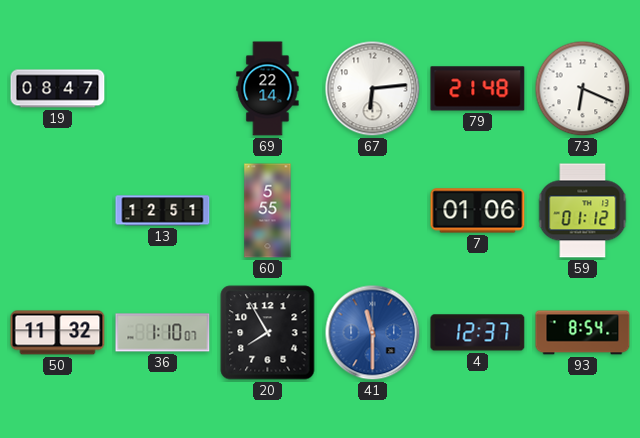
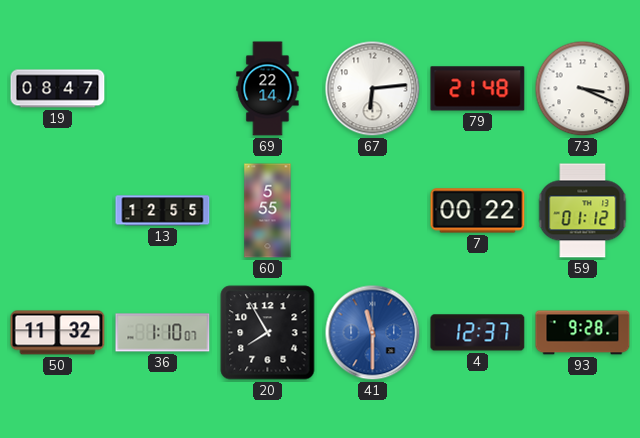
73: 6:19 -> 3:19
13: 12:51 -> 12:55
7: 01:06 -> 00:22
93: 8:54 -> 9:28
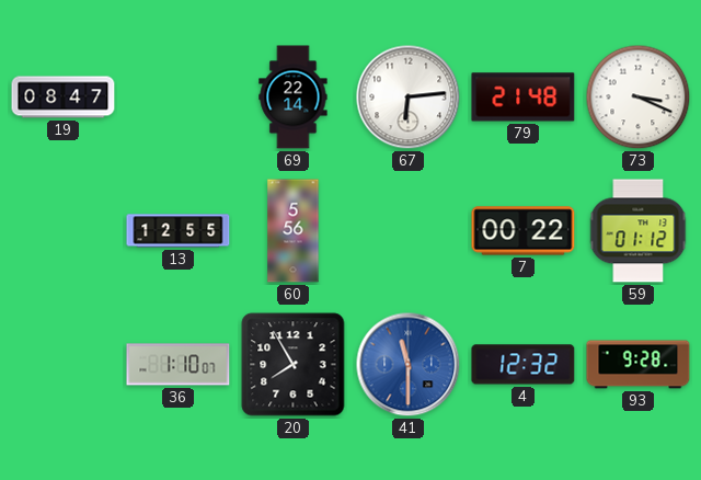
60: 5:55 -> 5:56
50: 11:32 -> none
4: 12:37 -> 12:32
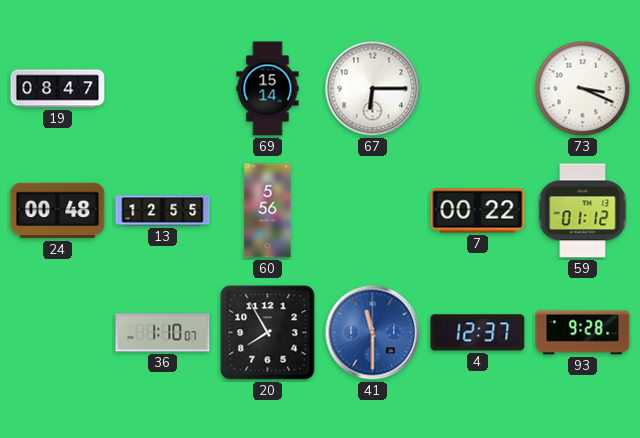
69: 22:14 -> 15:14
67: 6:14 -> 6:15
79: 21:48 -> none
24: none -> 00:48
4: 12:32 -> 12:37
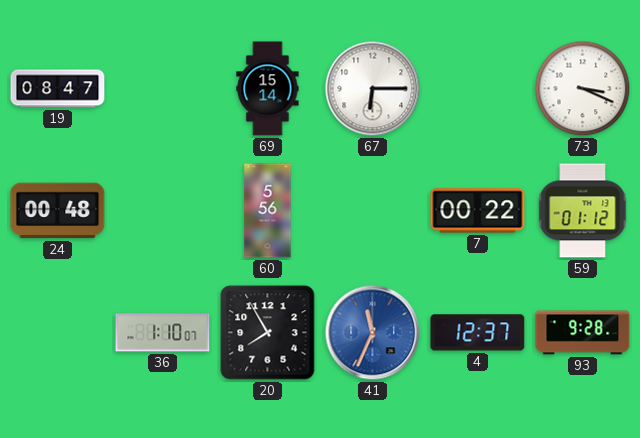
13: 12:55 -> none
41: 11:30 -> 11:34
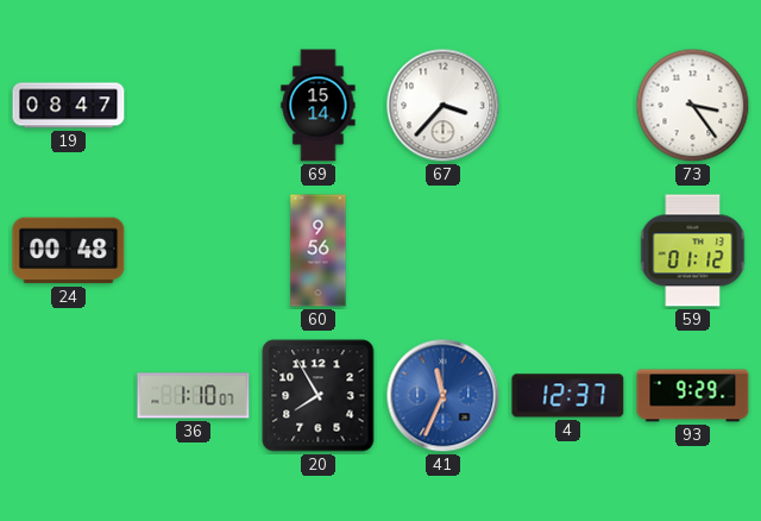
67: 6:15 -> 3:37
73: 3:19 -> 3:24
60: 5:56 -> 9:56
7: 00:22 -> none
93: 9:28 -> 9:29
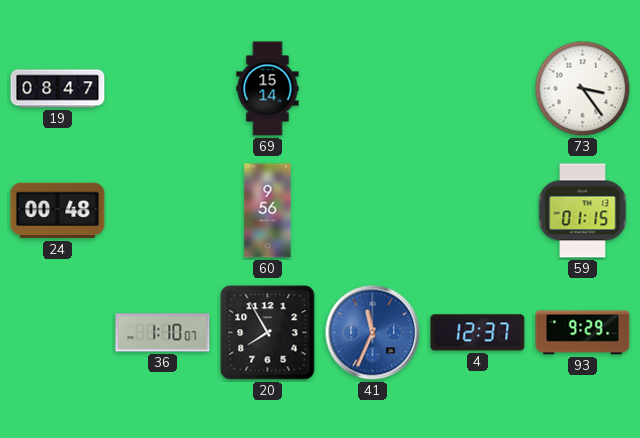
67: 3:37 -> none
59: 01:12 -> 01:15
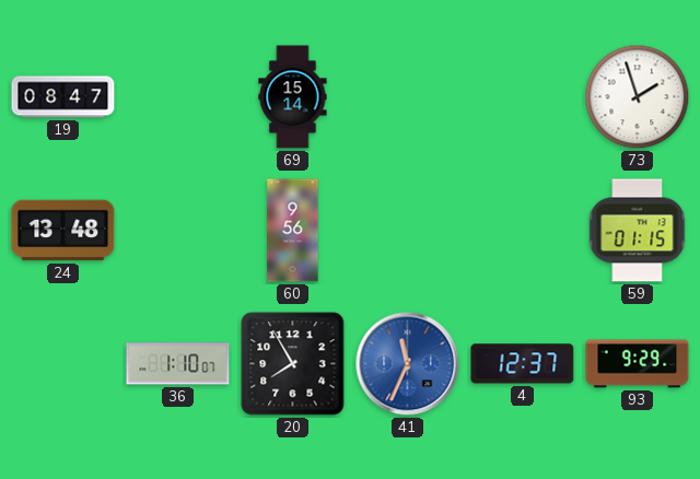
73: 3:24 -> 1:57
24: 00:48 -> 13:48
